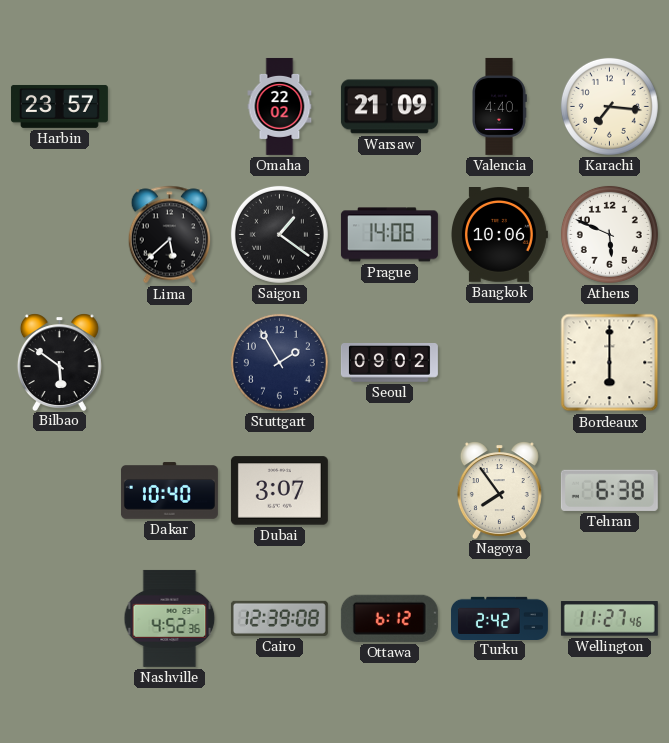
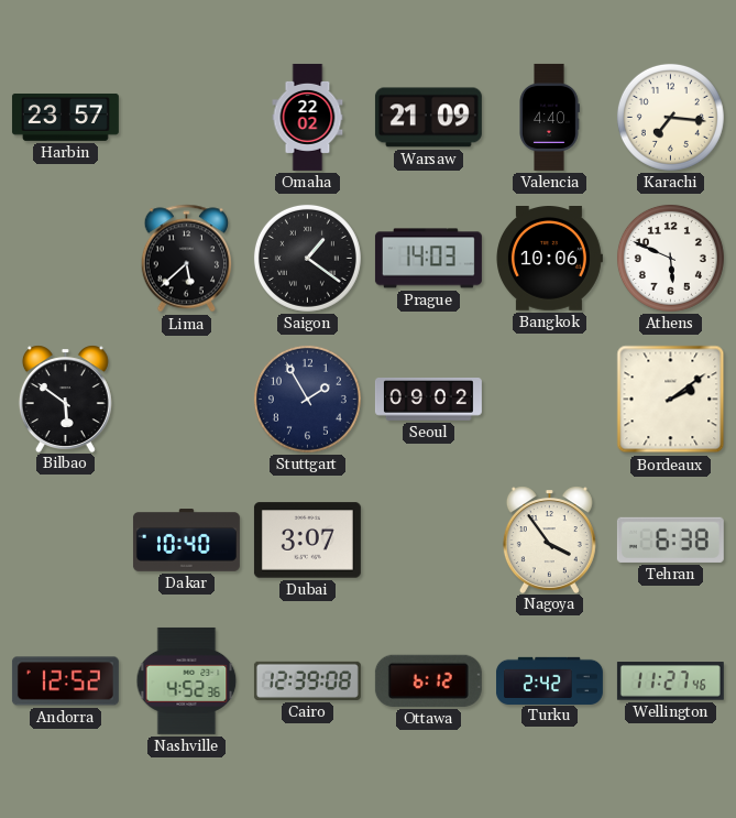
Prague: 14:08 -> 14:03
Bordeaux: 6:00 -> 2:09
Nagoya: 7:54 -> 3:54
Andorra: none -> 12:52
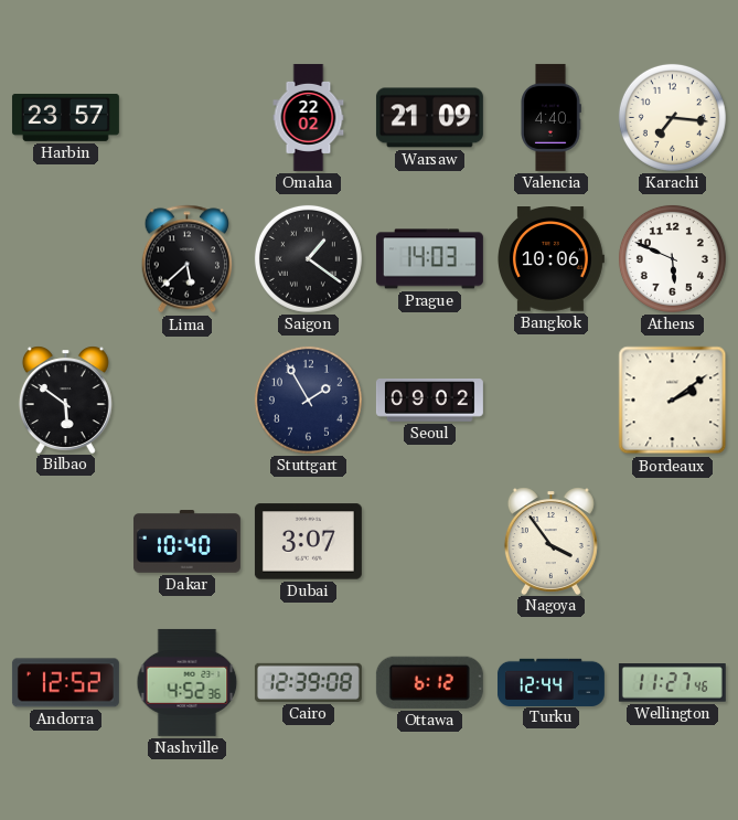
Tehran: 6:38 -> none
Turku: 2:42 -> 12:44
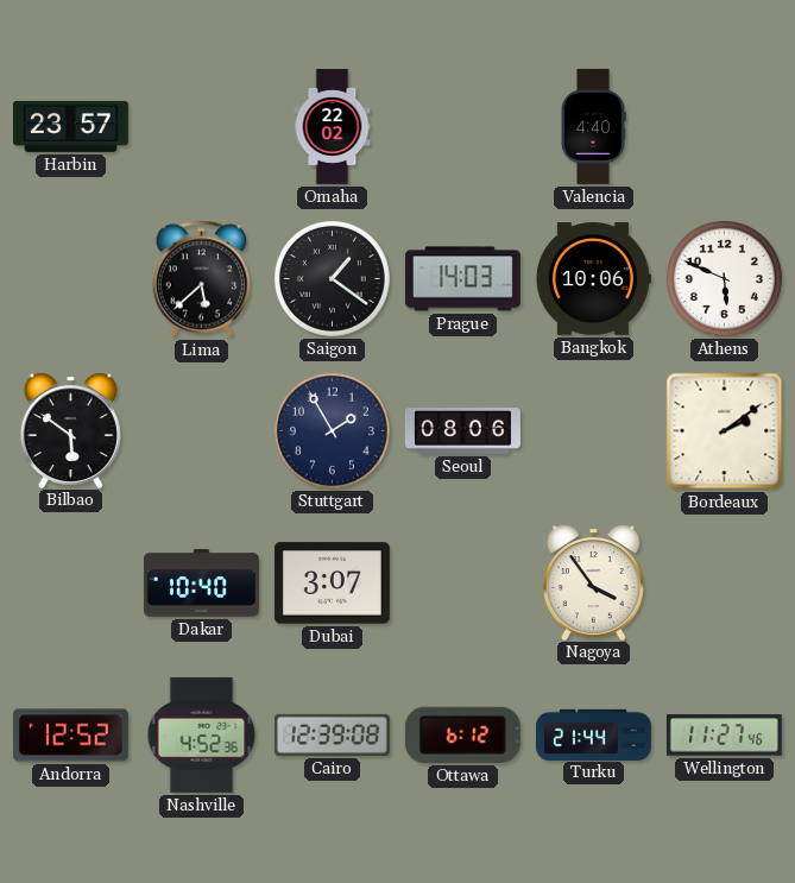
Warsaw: 21:09 -> none
Karachi: 7:16 -> none
Seoul: 09:02 -> 08:06
Turku: 12:44 -> 21:44
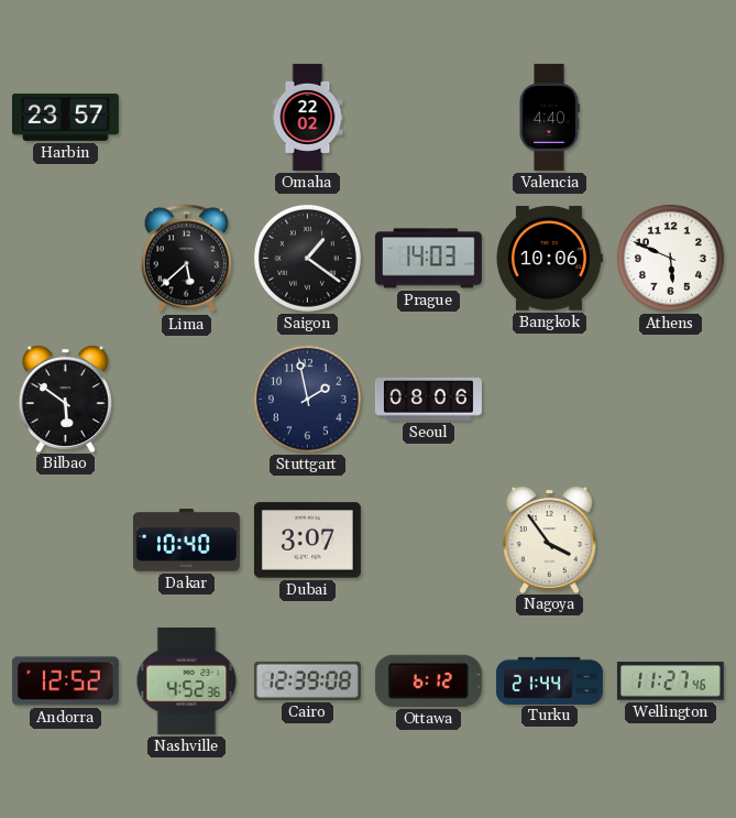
Stuttgart: 1:55 -> 1:58
Bordeaux: 2:09 -> none
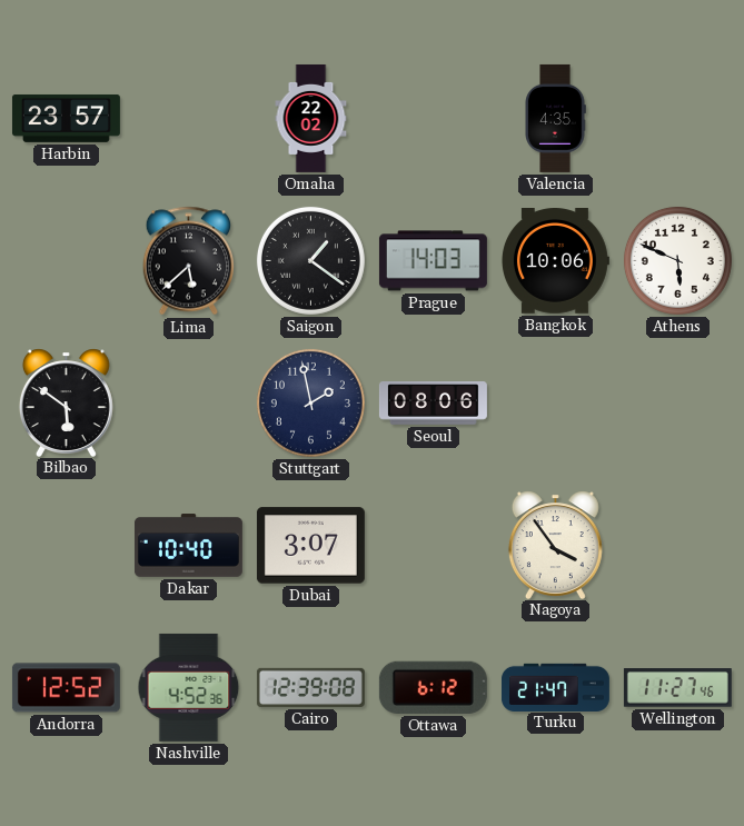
Valencia: 4:40 -> 4:35
Turku: 21:44 -> 21:47
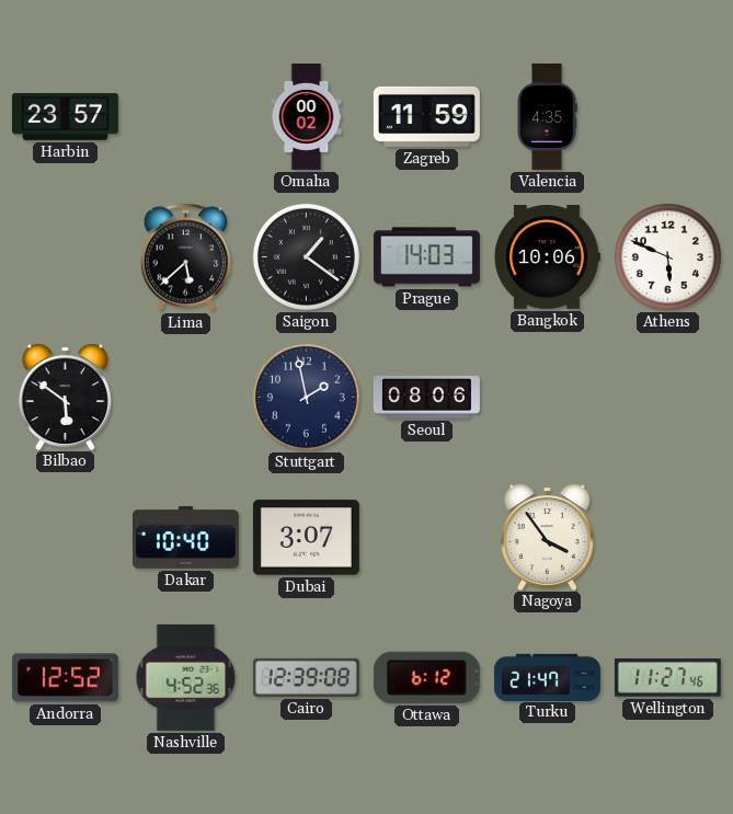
Omaha: 22:02 -> 00:02
Zagreb: none -> 11:59
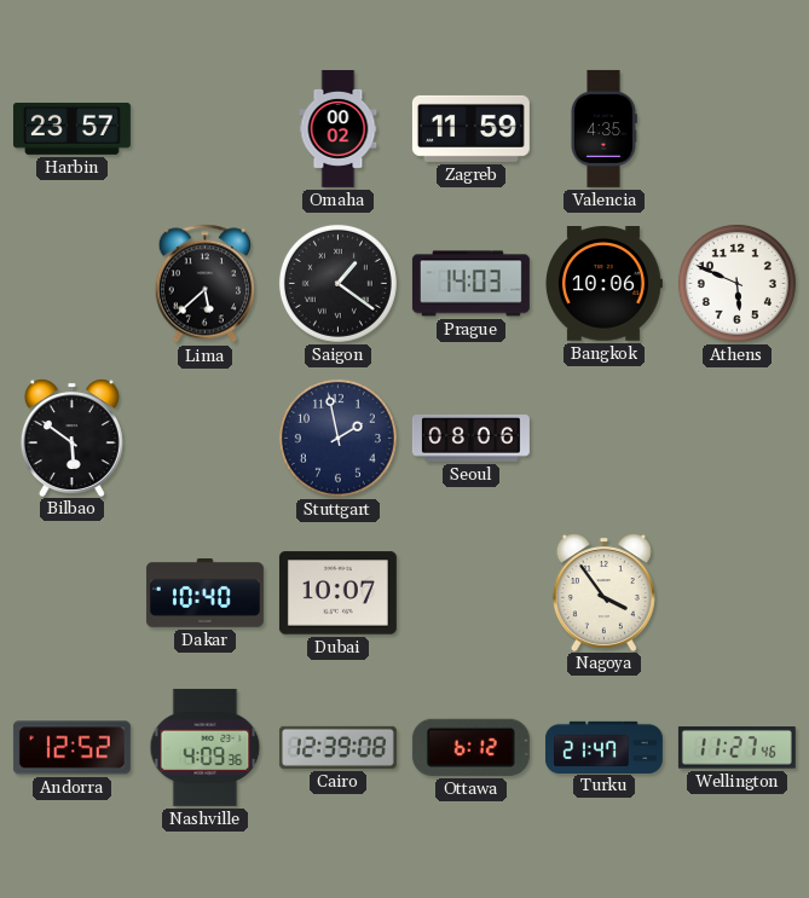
Dubai: 3:07 -> 10:07
Nashville: 4:52 -> 4:09
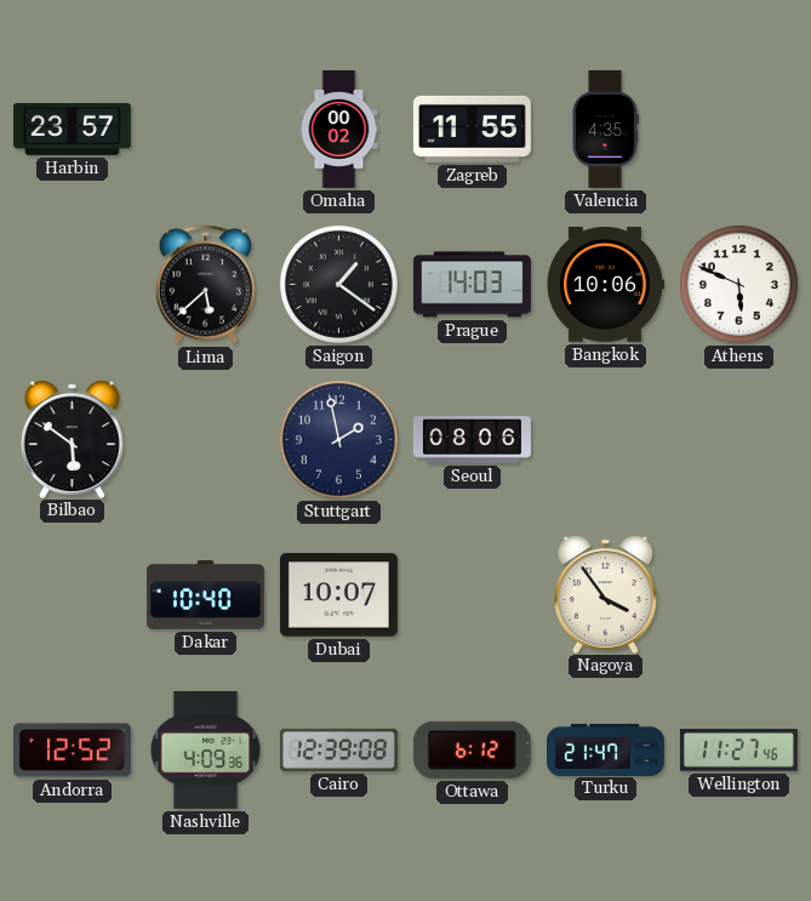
Zagreb: 11:59 -> 11:55
